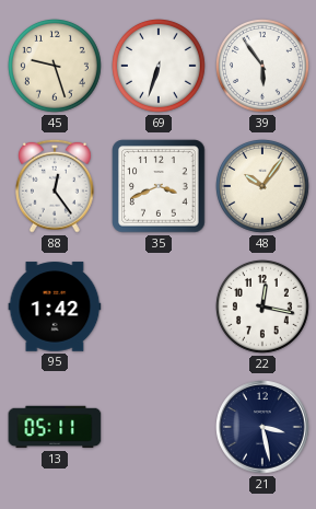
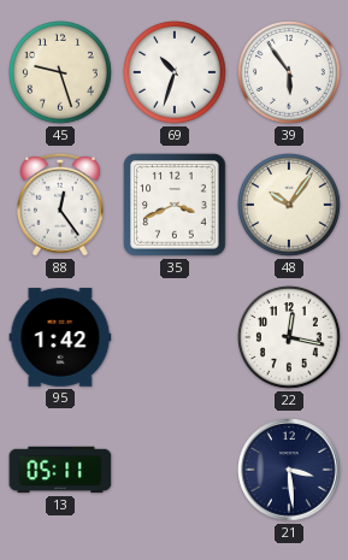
69: 6:33 -> 10:33
21: 3:28 -> 3:29
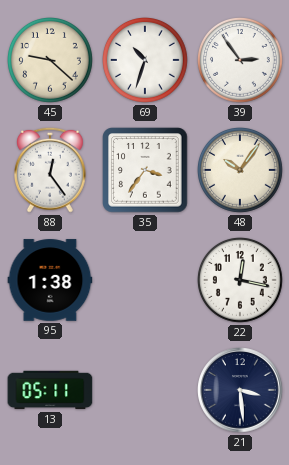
45: 9:27 -> 9:22
39: 5:54 -> 2:54
35: 3:41 -> 3:36
95: 1:42 -> 1:38
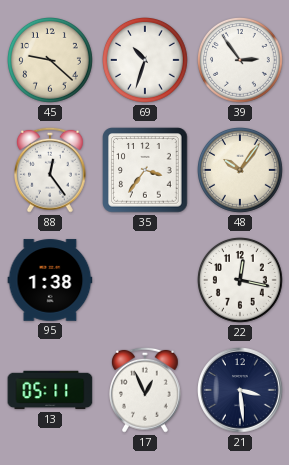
17: none -> 12:56
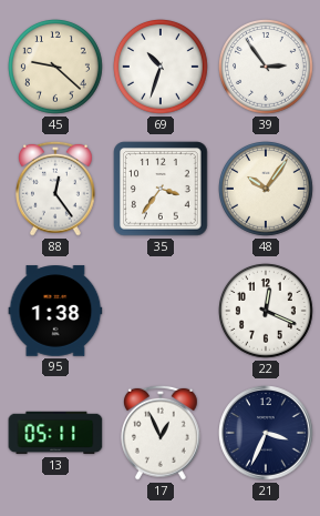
22: 12:17 -> 12:19
21: 3:29 -> 3:34
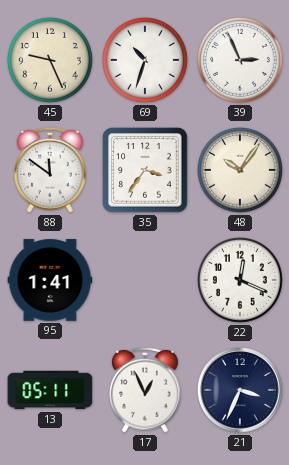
45: 9:22 -> 9:26
39: 2:54 -> 2:56
88: 12:24 -> 11:51
95: 1:38 -> 1:41
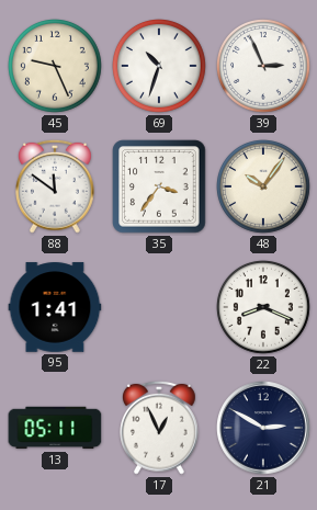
22: 12:19 -> 8:19
21: 3:34 -> 2:50
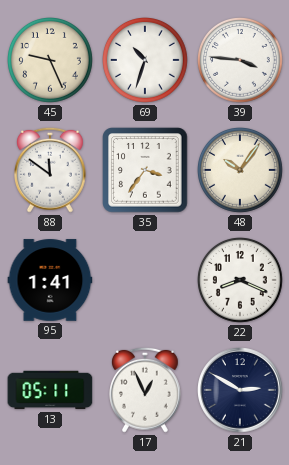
39: 2:56 -> 3:46
